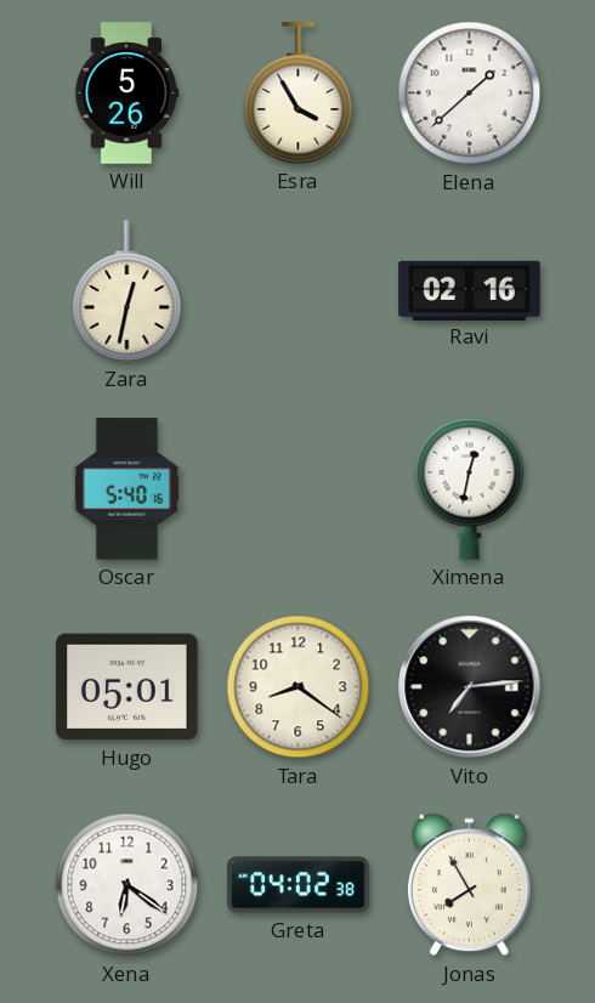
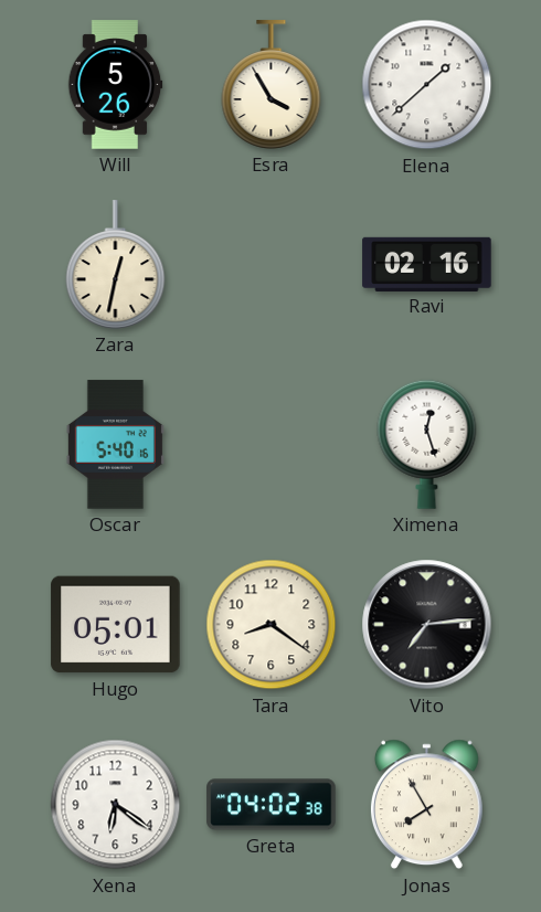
Ximena: 12:32 -> 12:27
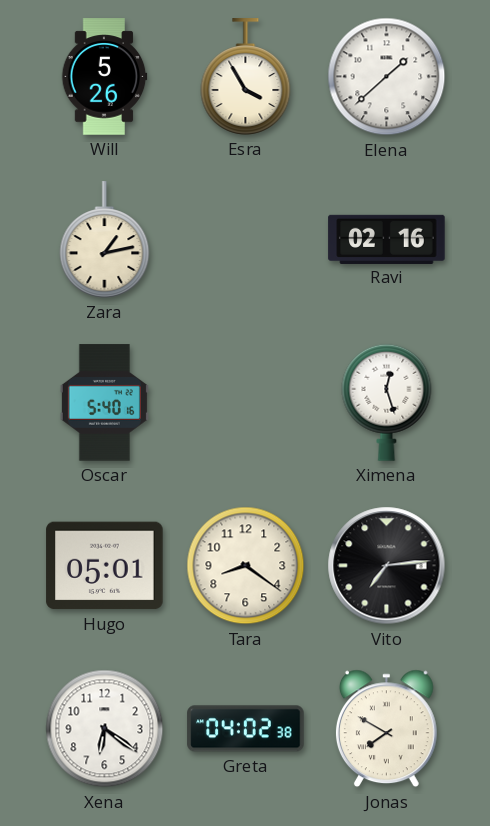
Zara: 12:32 -> 1:13
Jonas: 7:55 -> 7:50
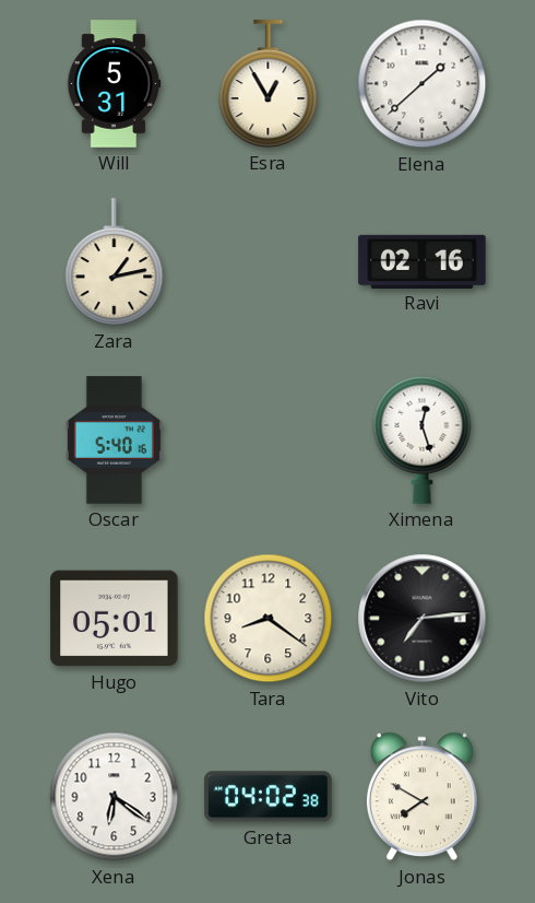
Will: 5:26 -> 5:31
Esra: 3:55 -> 12:55
